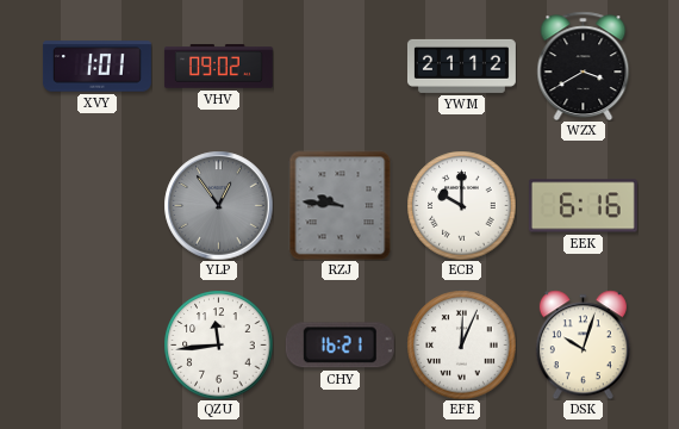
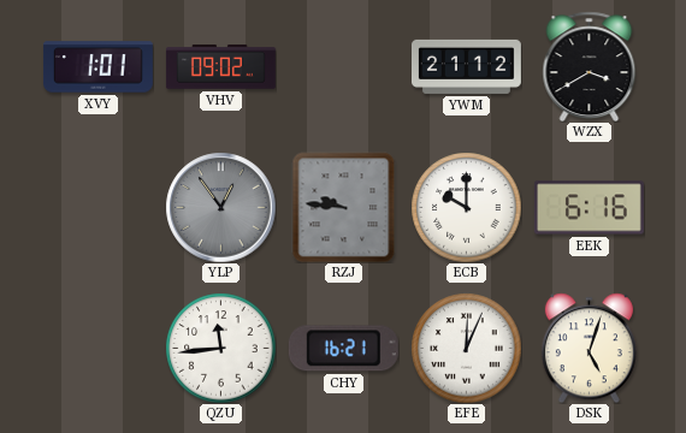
DSK: 10:03 -> 5:03
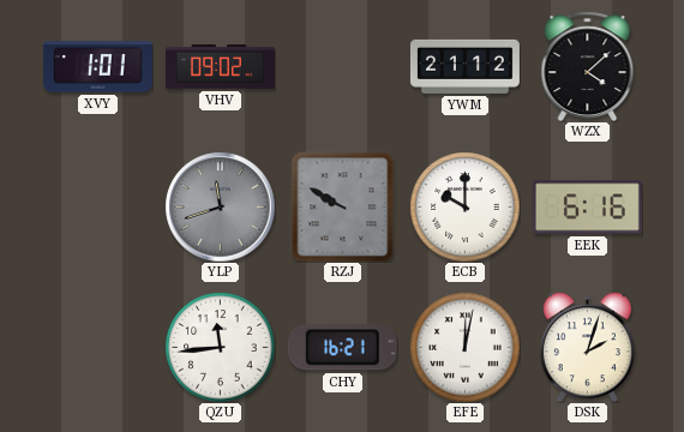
WZX: 3:40 -> 4:08
YLP: 12:54 -> 11:42
RZJ: 9:46 -> 9:50
EFE: 12:04 -> 12:02
DSK: 5:03 -> 2:03
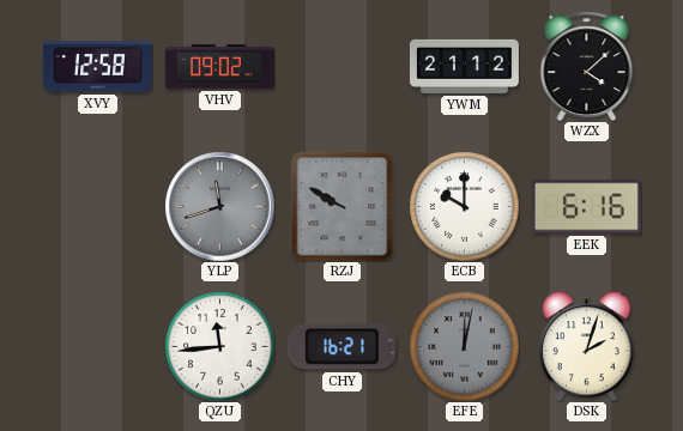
XVY: 1:01 -> 12:58
EFE dial: white -> grey
